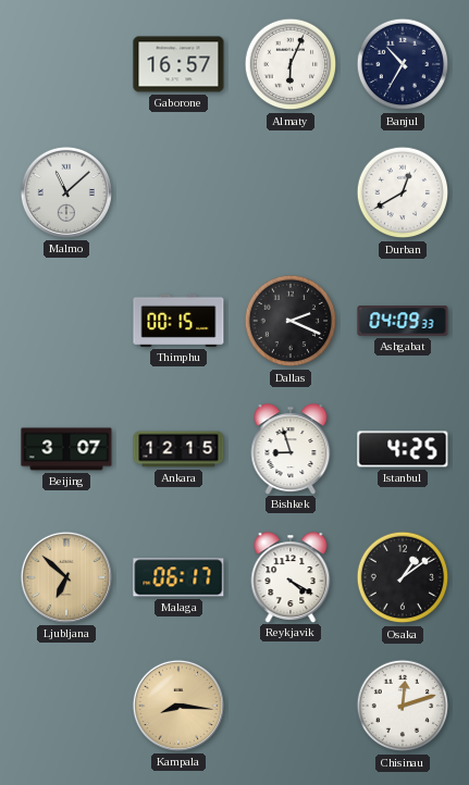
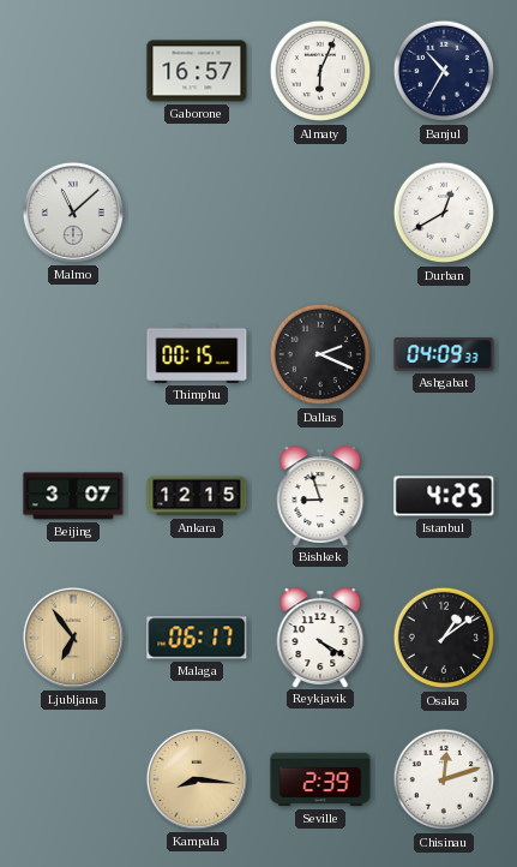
Ljubljana: 6:52 -> 6:54
Seville: none -> 2:39
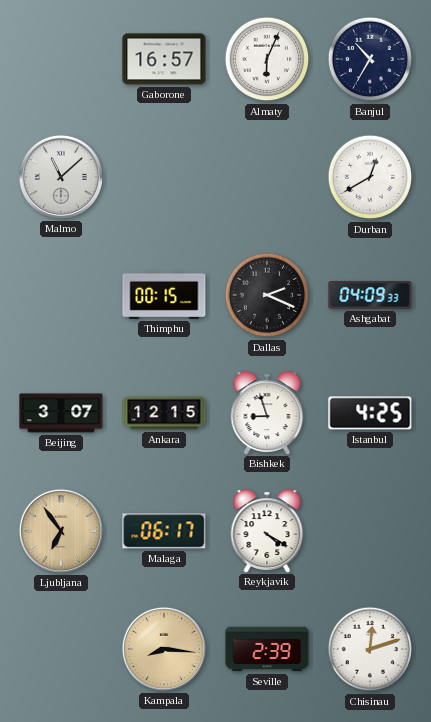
Osaka: 1:09 -> none
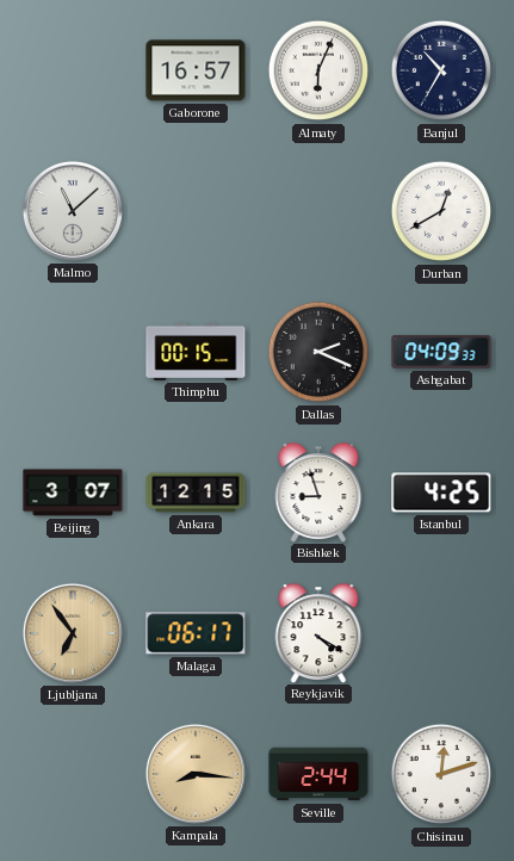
Seville: 2:39 -> 2:44
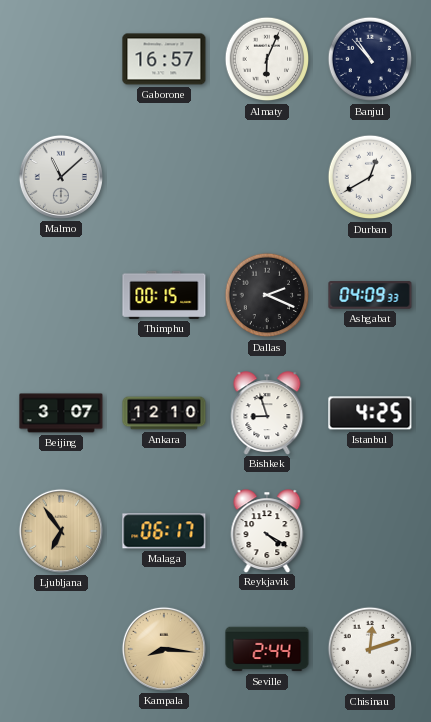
Banjul: 10:35 -> 10:53
Ankara: 12:15 -> 12:10
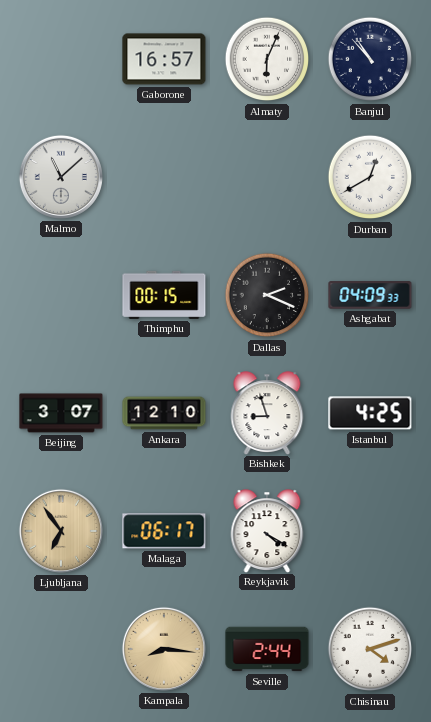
Chisinau: 12:12 -> 4:12
